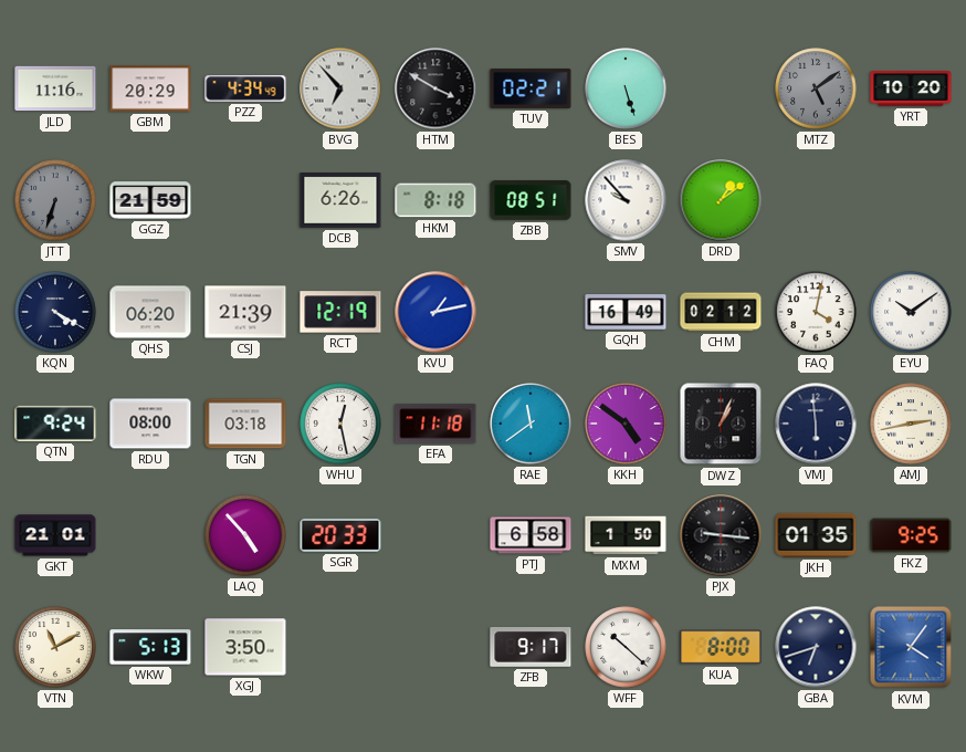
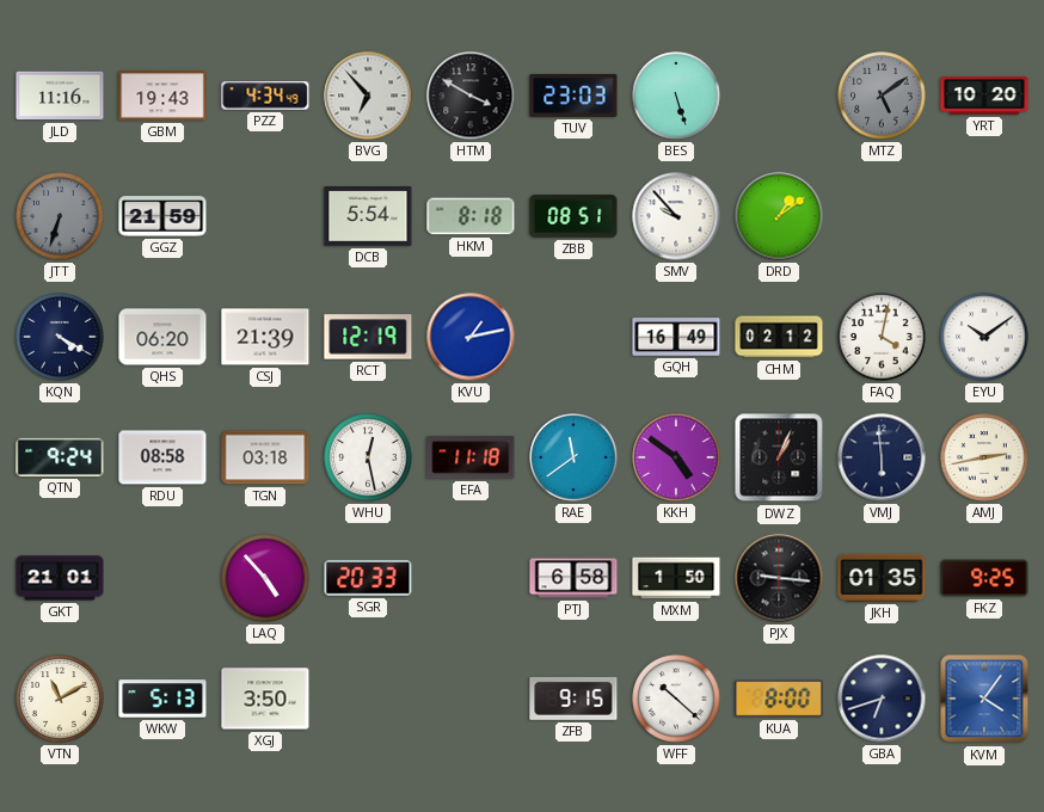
GBM: 20:29 -> 19:43
TUV: 02:21 -> 23:03
DCB: 6:26 -> 5:54
RDU: 08:00 -> 08:58
ZFB: 9:17 -> 9:15
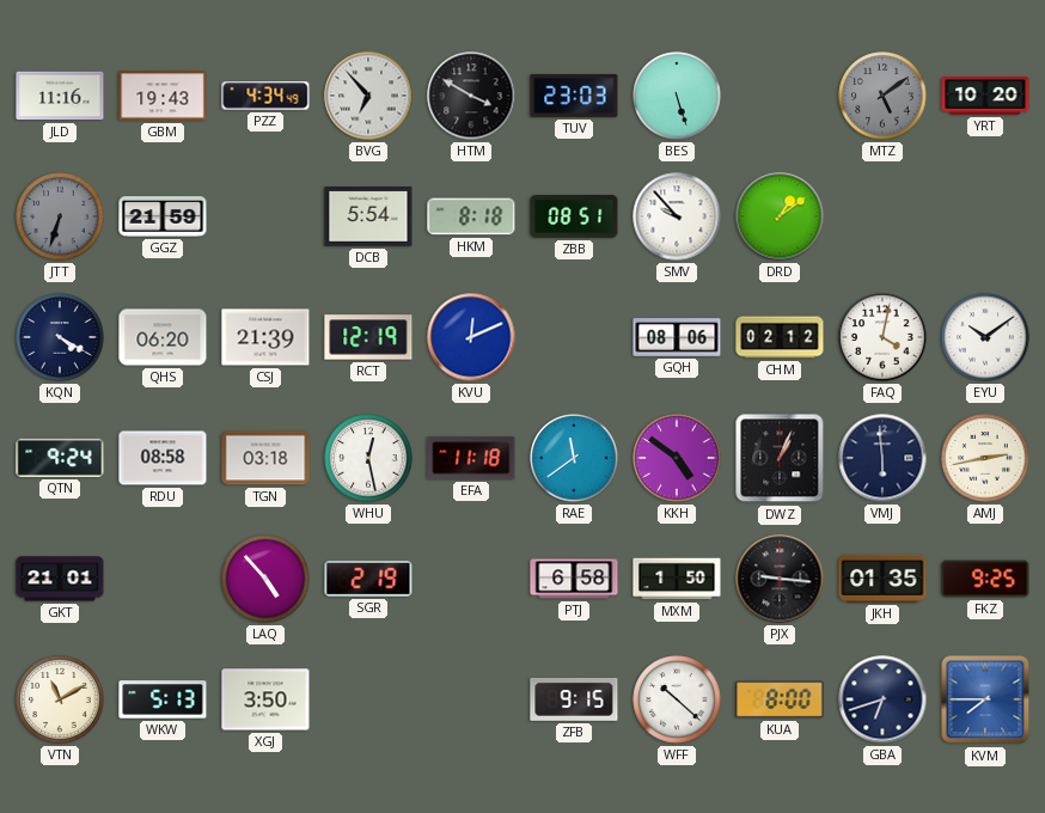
KVU: 1:13 -> 12:11
GQH: 16:49 -> 08:06
SGR: 20:33 -> 2:19
KVM: 4:06 -> 7:45
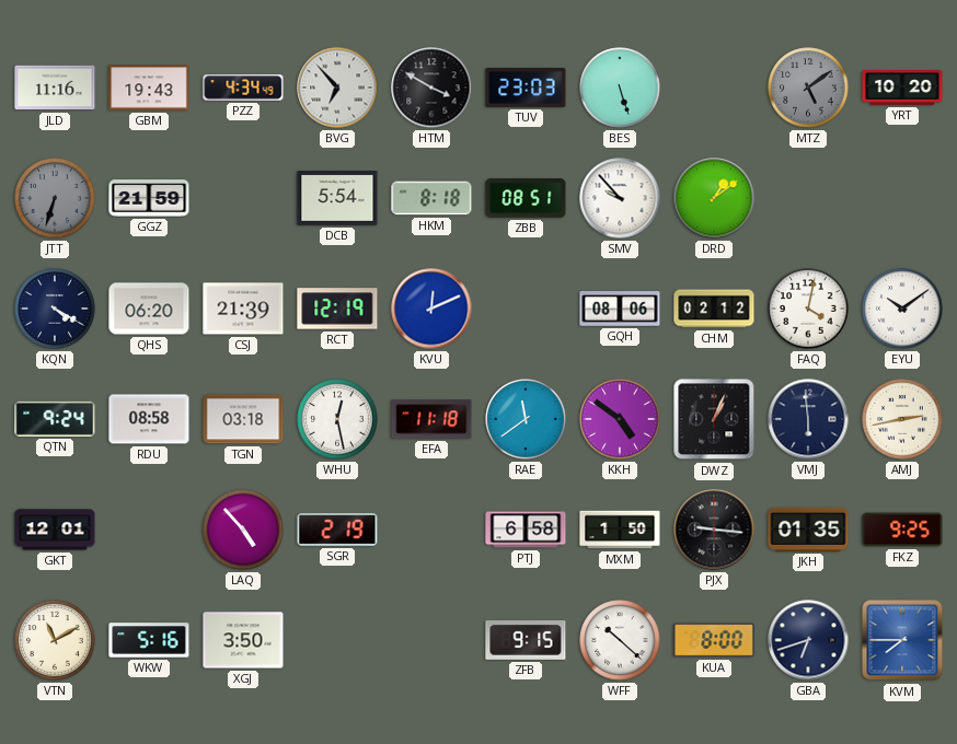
GKT: 21:01 -> 12:01
WKW: 5:13 -> 5:16
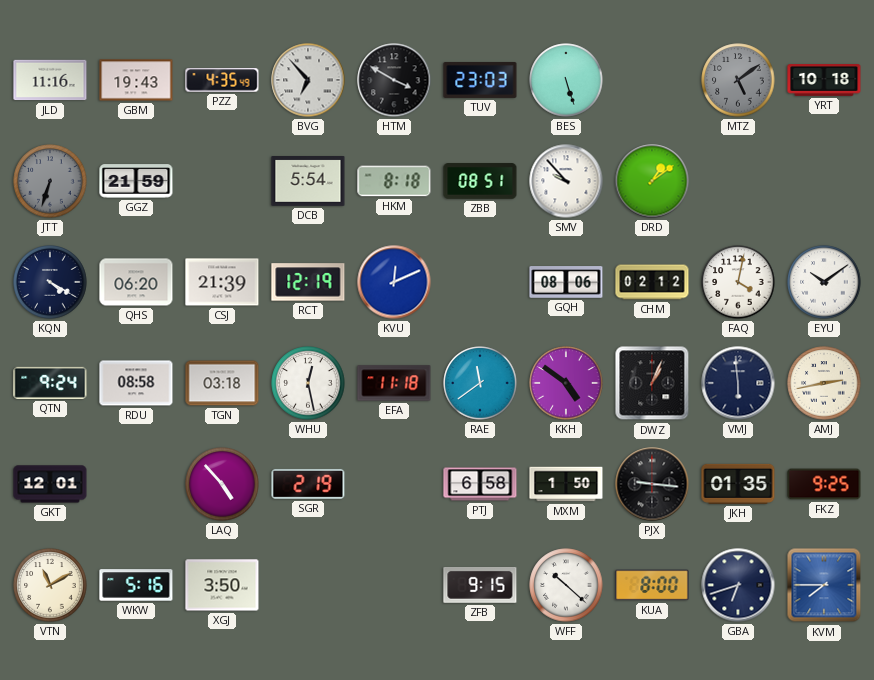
PZZ: 4:34 -> 4:35
YRT: 10:20 -> 10:18
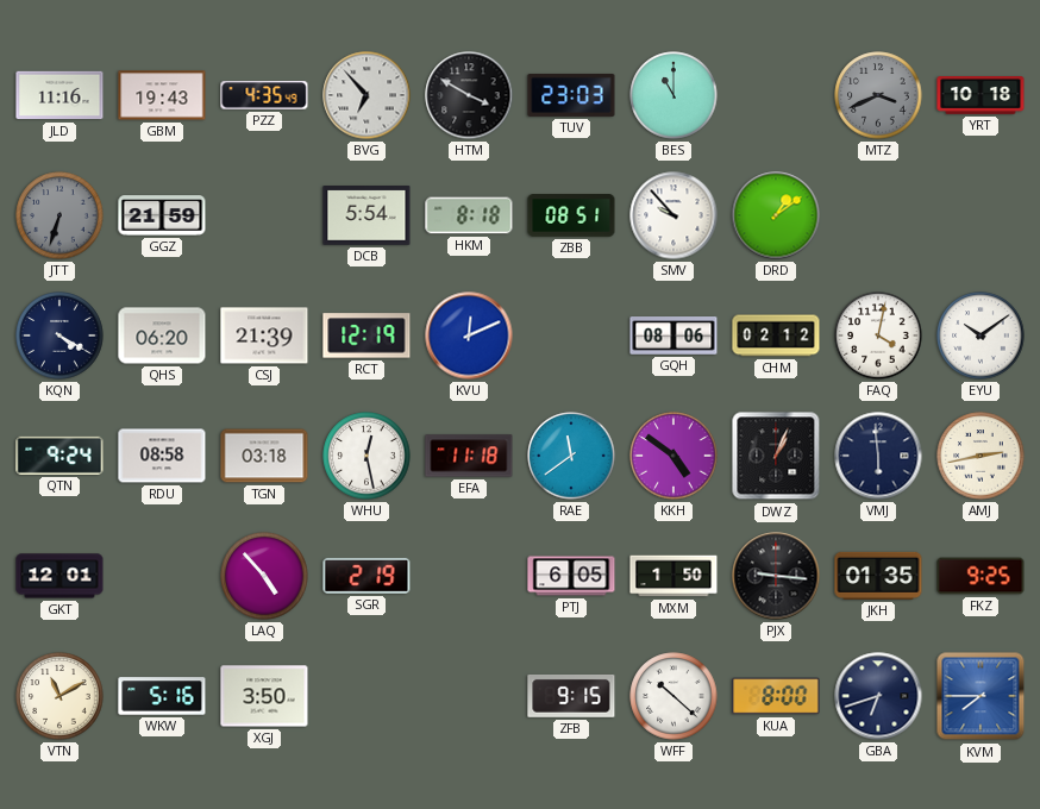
BES: 5:27 -> 11:00
MTZ: 5:09 -> 3:41
PTJ: 6:58 -> 6:05
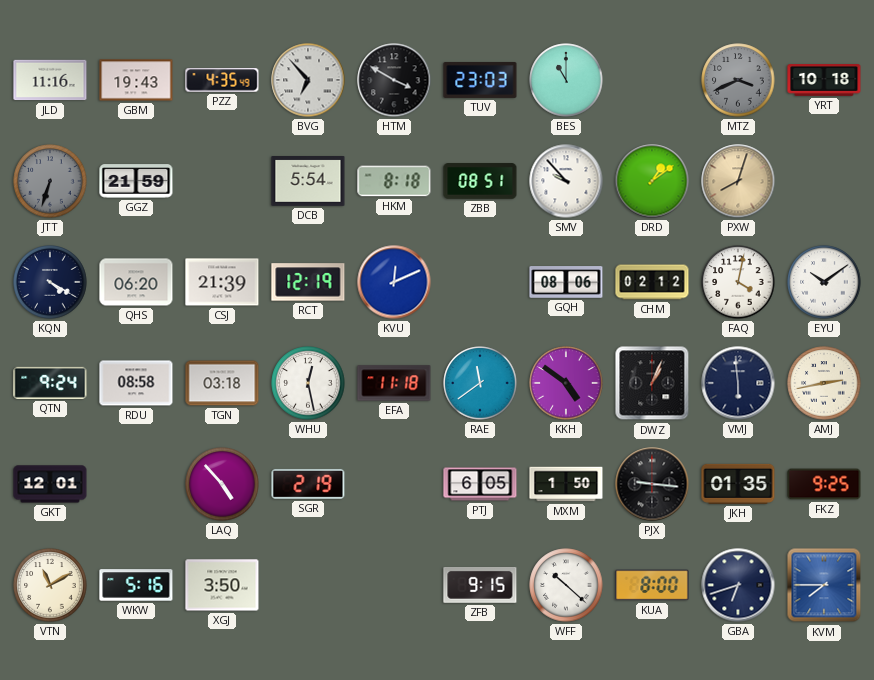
PXW: none -> 8:03
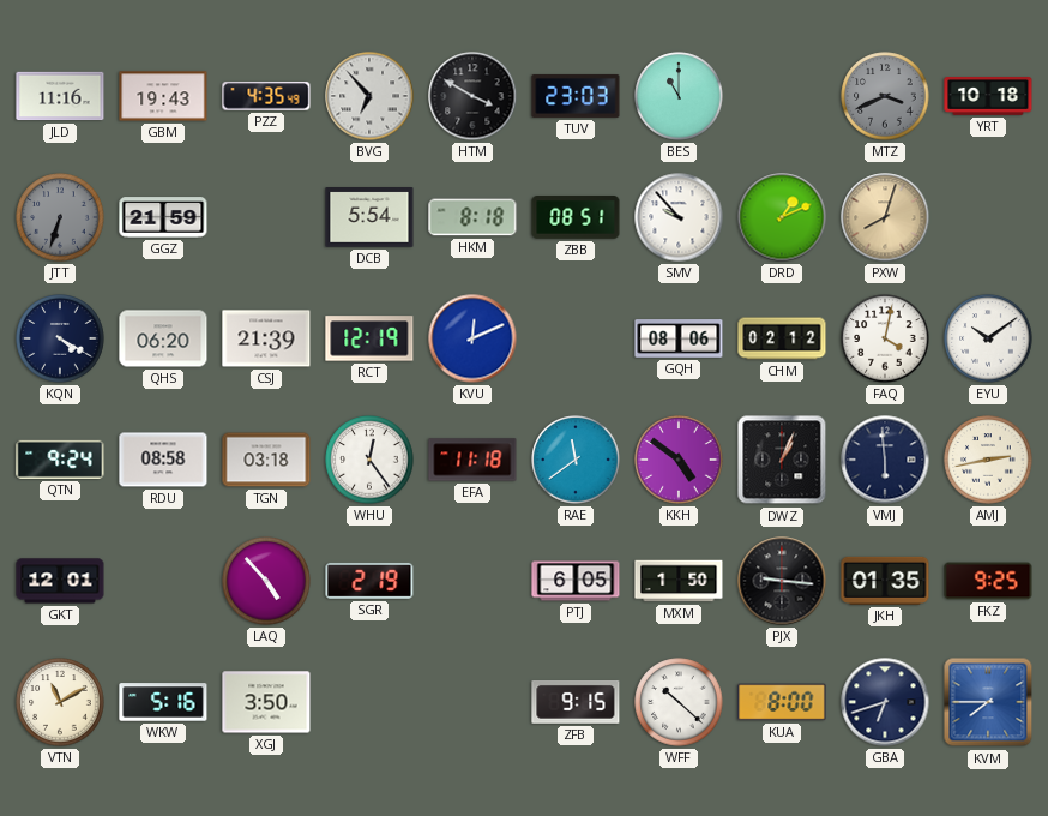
DRD: 1:09 -> 1:11
WHU: 12:28 -> 12:24
